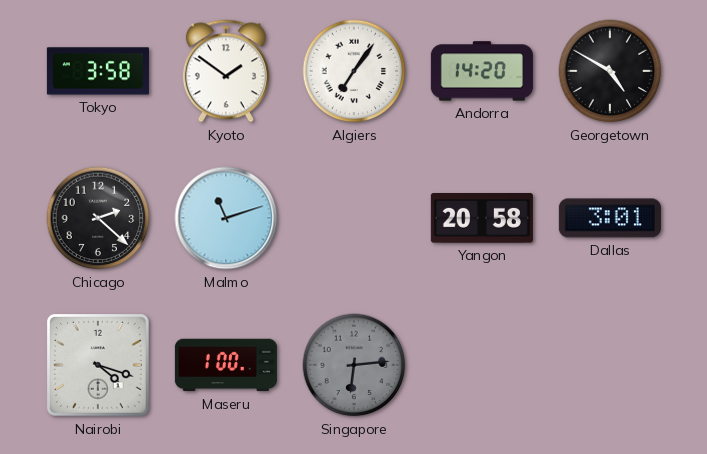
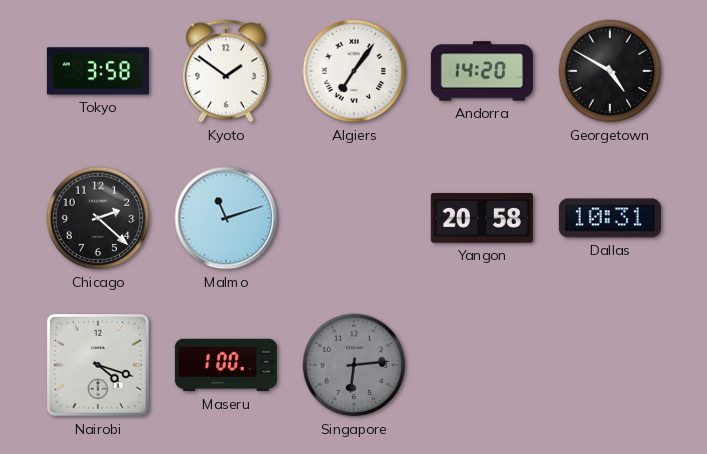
Dallas: 3:01 -> 10:31
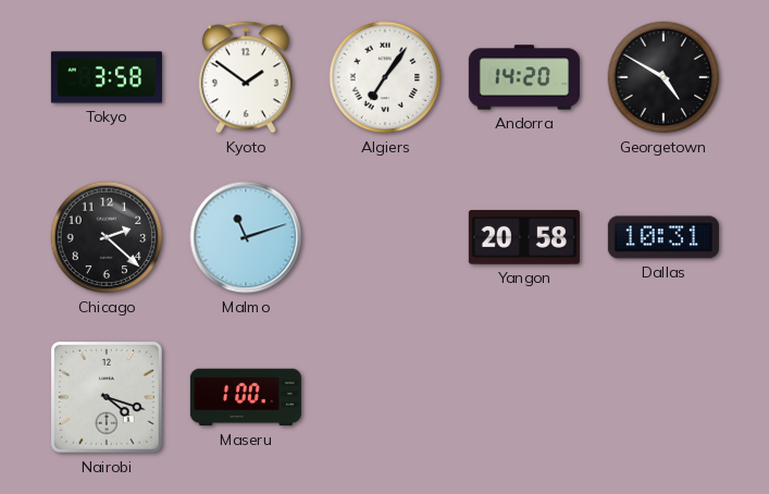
Singapore: 6:14 -> none
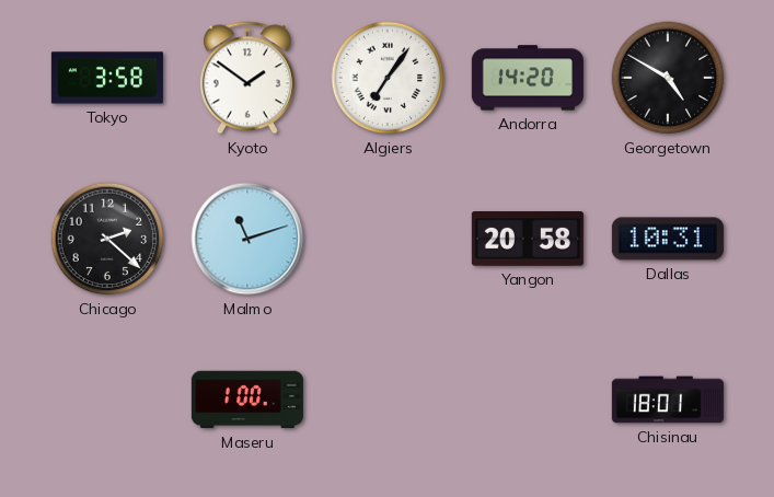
Nairobi: 4:18 -> none
Chisinau: none -> 18:01
